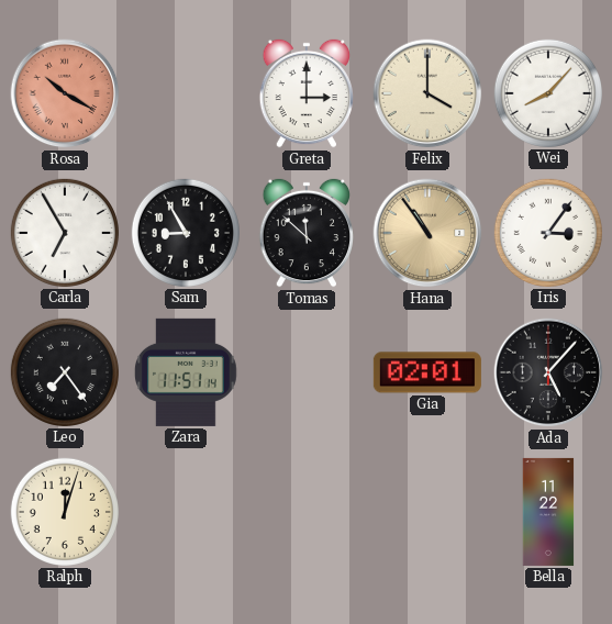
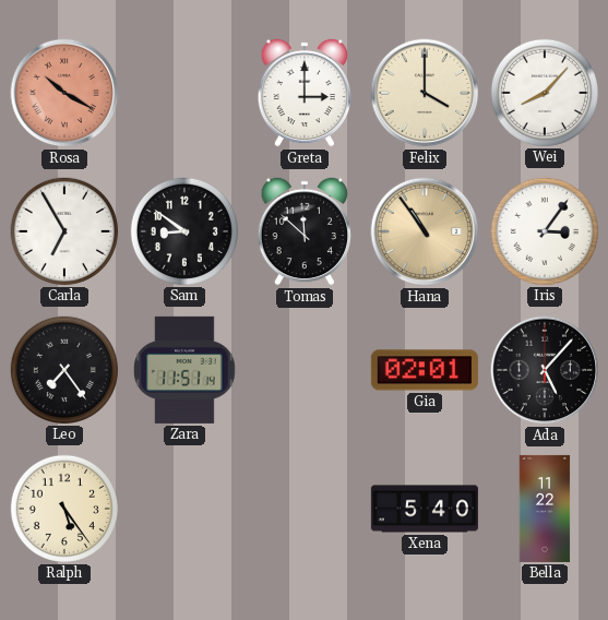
Sam: 8:55 -> 8:51
Ralph: 12:03 -> 5:24
Xena: none -> 5:40
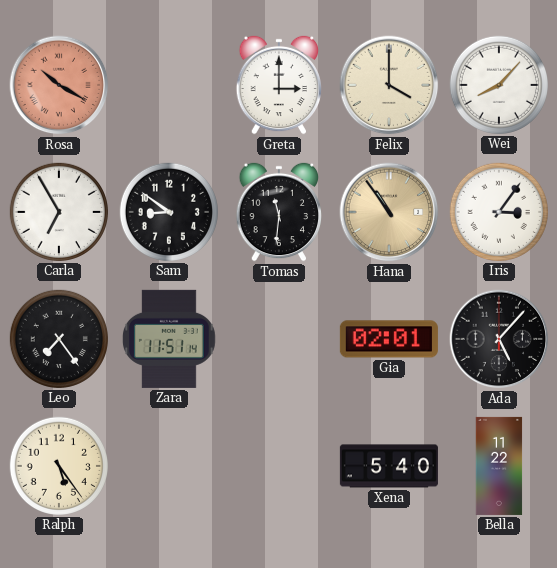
Tomas: 11:52 -> 11:31
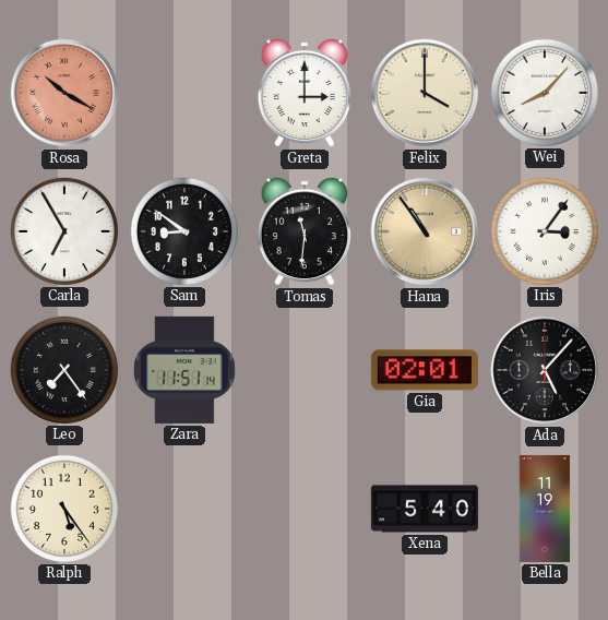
Bella: 11:22 -> 11:19
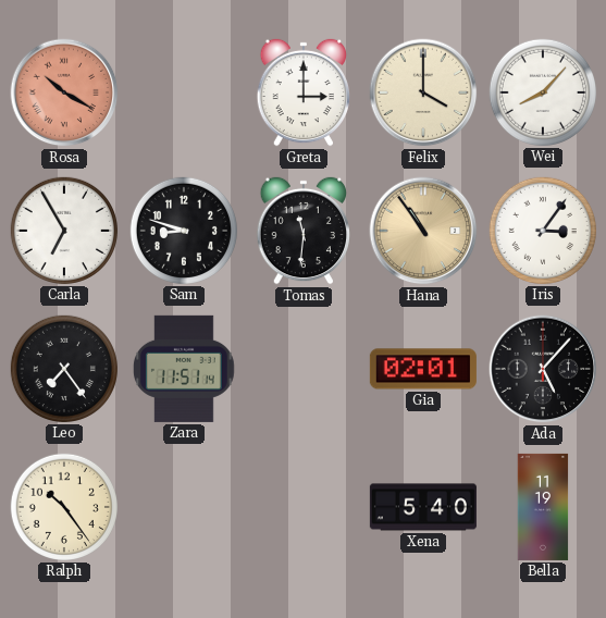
Sam: 8:51 -> 8:48
Ralph: 5:24 -> 10:24
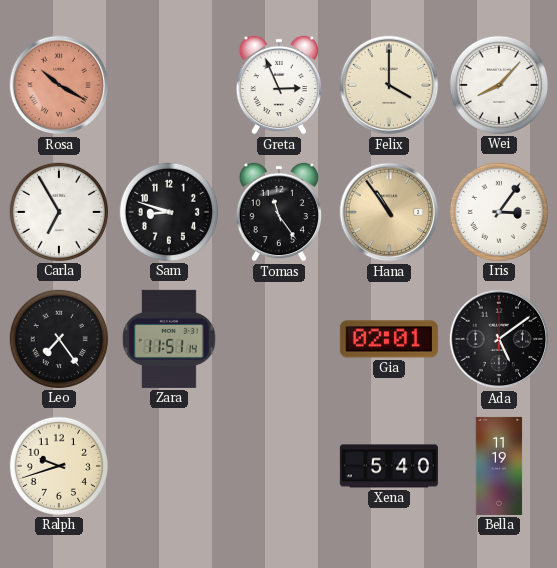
Greta: 3:00 -> 2:56
Tomas: 11:31 -> 11:24
Ada: 5:07 -> 5:09
Ralph: 10:24 -> 9:42
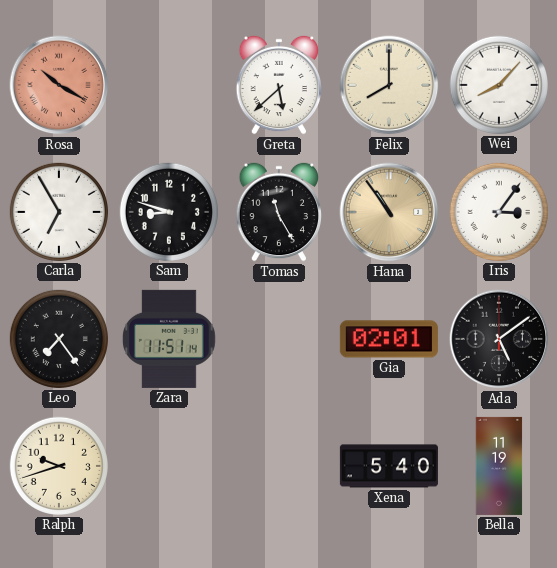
Greta: 2:56 -> 5:38
Felix: 4:00 -> 8:00
Tomas: 11:24 -> 11:25
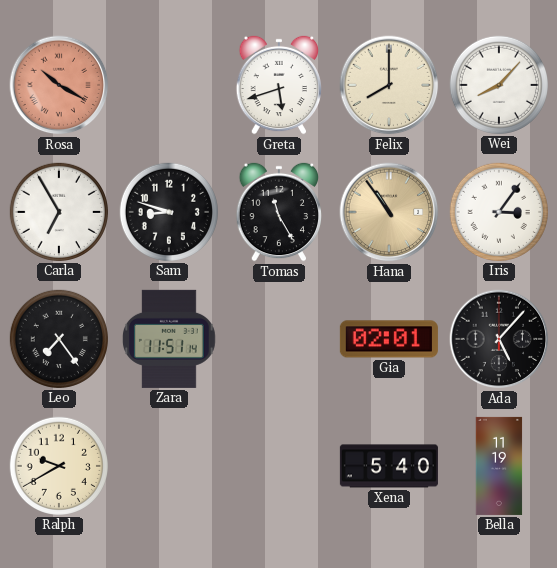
Greta: 5:38 -> 5:42
Ada: 5:09 -> 5:07
Ralph: 9:42 -> 9:40
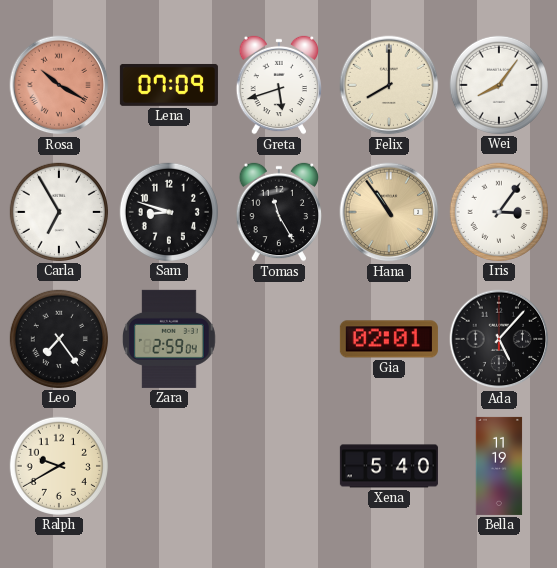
Lena: none -> 07:09
Wei: 8:07 -> 8:06
Zara: 11:51 -> 2:59
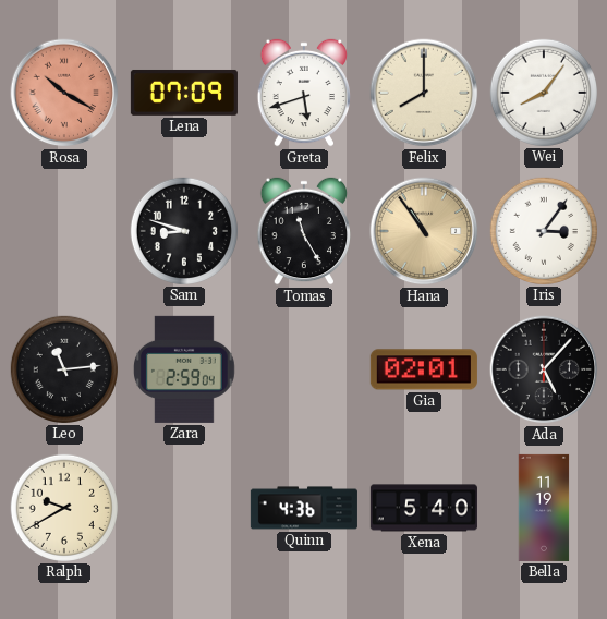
Carla: 6:55 -> none
Leo: 7:24 -> 11:14
Quinn: none -> 4:36
